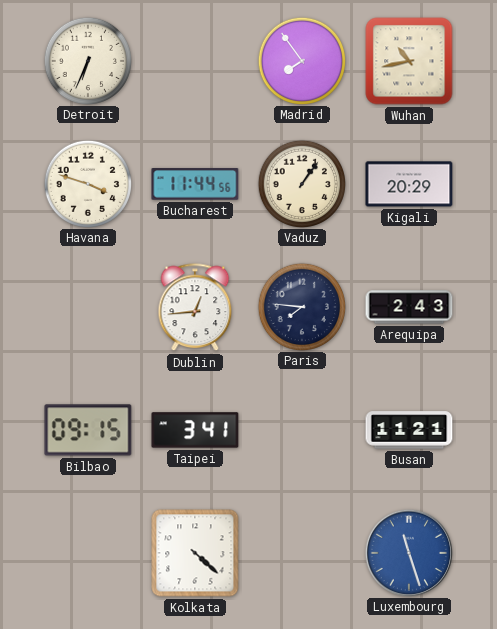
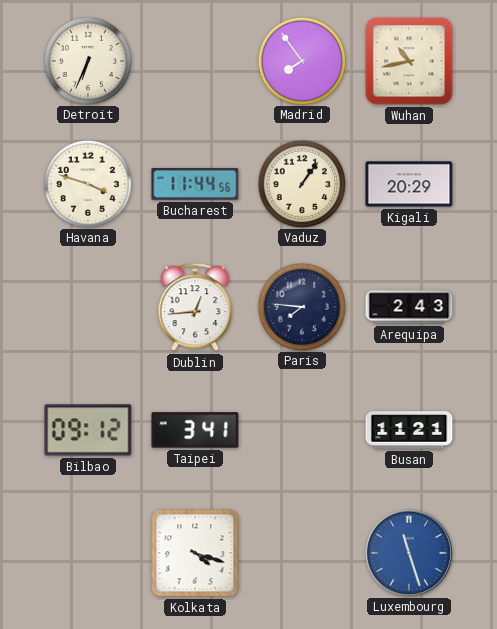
Bilbao: 09:15 -> 09:12
Kolkata: 4:22 -> 4:18
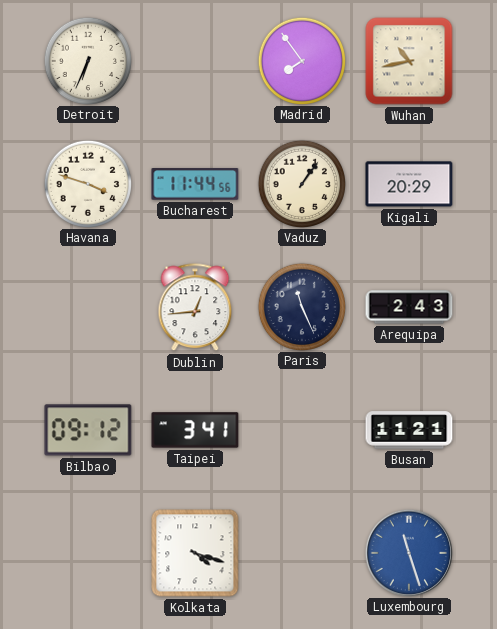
Paris: 7:46 -> 11:26
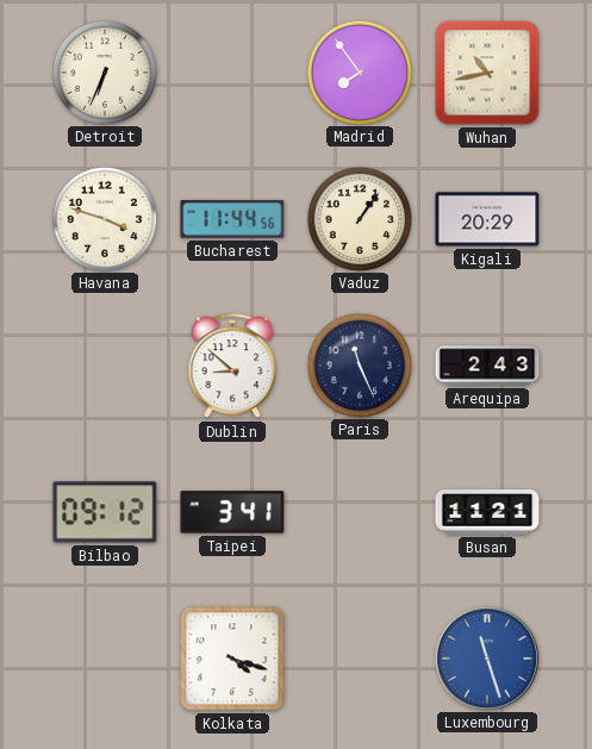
Dublin: 12:44 -> 8:52
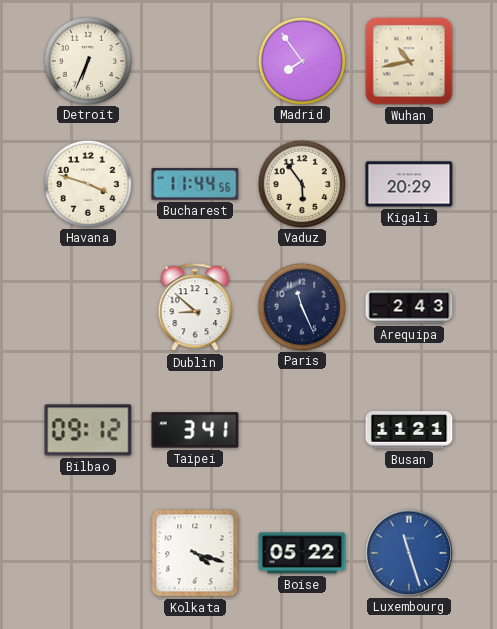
Vaduz: 1:06 -> 5:54
Boise: none -> 05:22
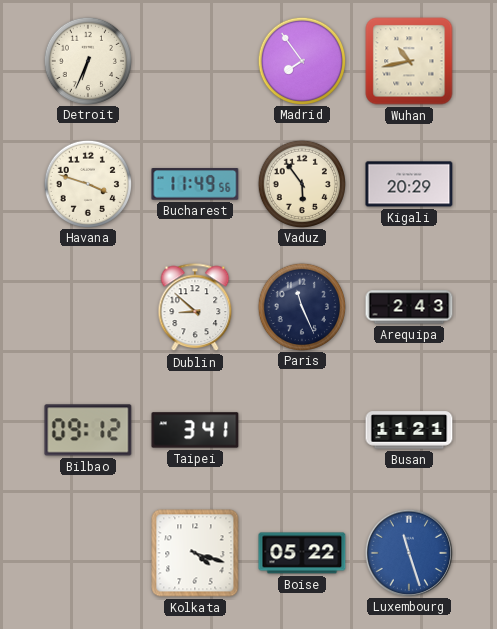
Bucharest: 11:44 -> 11:49
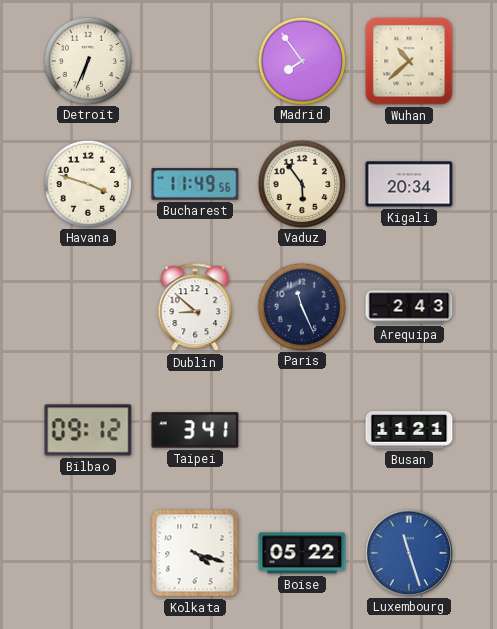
Wuhan: 10:43 -> 10:38
Kigali: 20:29 -> 20:34
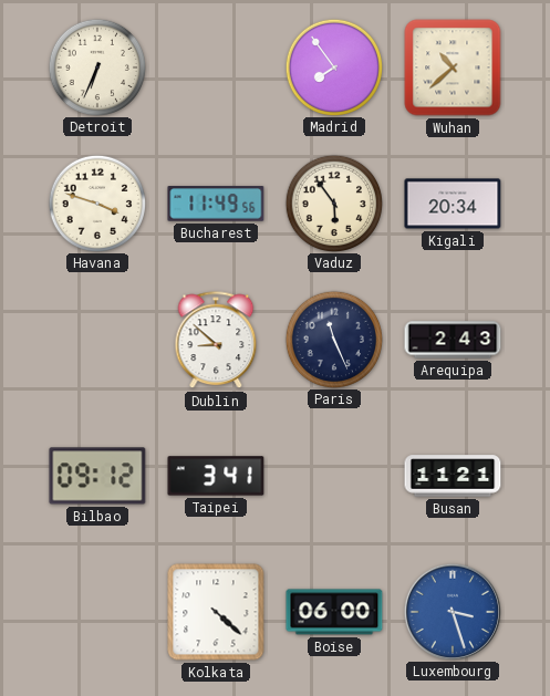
Kolkata: 4:18 -> 4:22
Boise: 05:22 -> 06:00
Luxembourg: 11:27 -> 3:27
